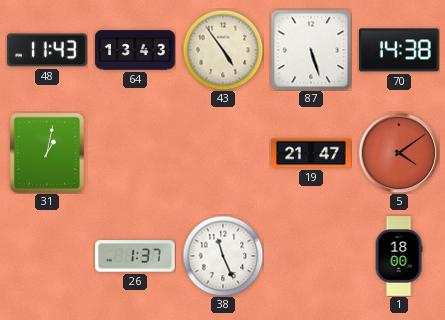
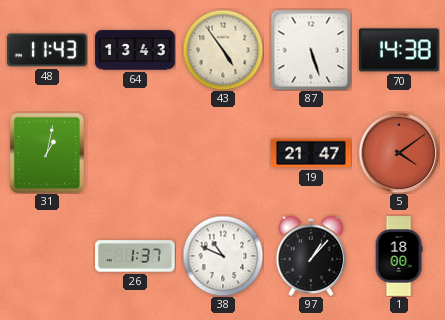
38: 11:26 -> 10:49
97: none -> 1:07
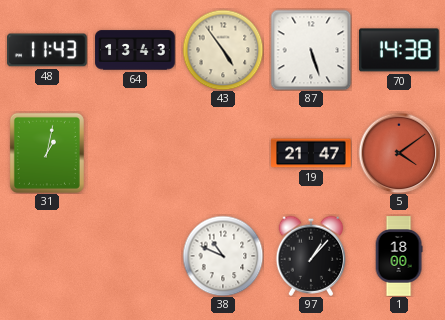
26: 1:37 -> none
